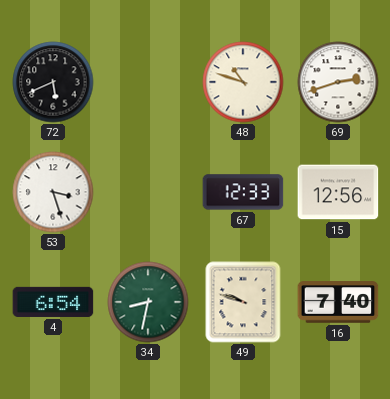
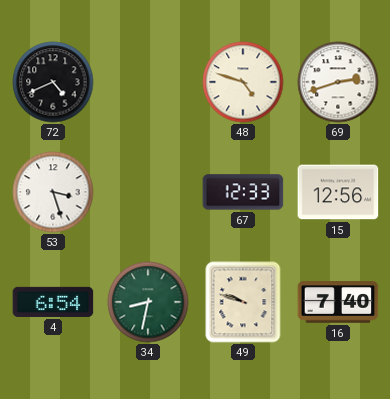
72: 5:41 -> 4:41
48: 10:48 -> 4:48
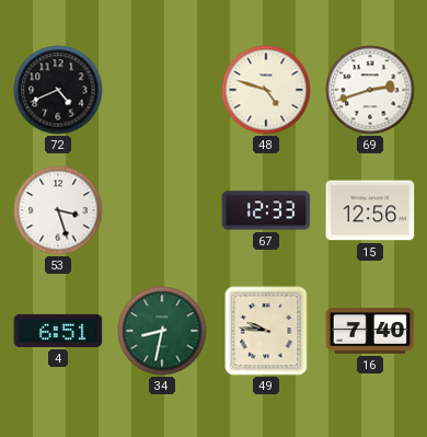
4: 6:54 -> 6:51
49: 9:48 -> 9:46
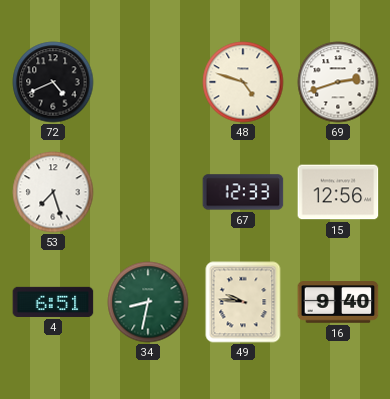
53: 3:27 -> 7:27
16: 7:40 -> 9:40
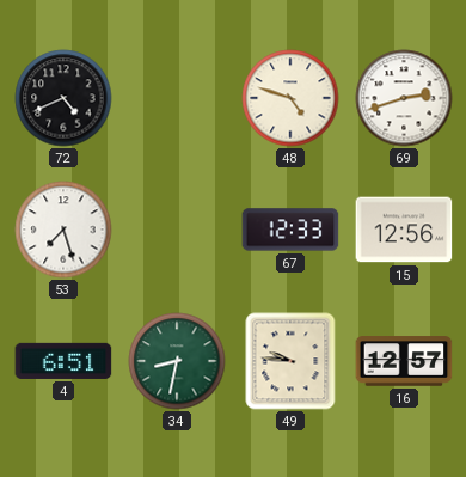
16: 9:40 -> 12:57
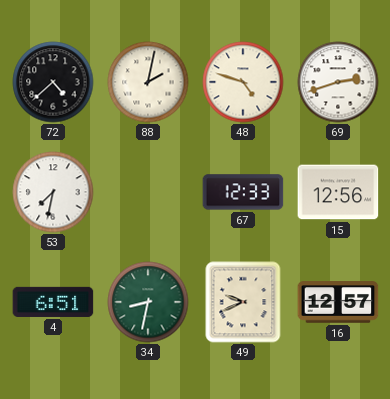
72: 4:41 -> 4:38
88: none -> 2:02
53: 7:27 -> 7:32
49: 9:46 -> 9:41
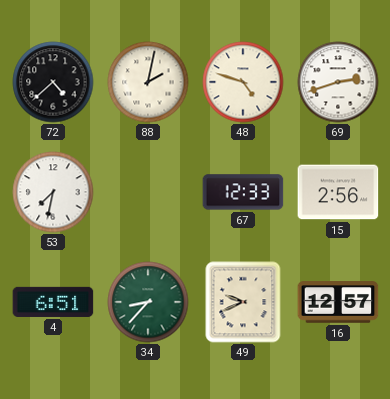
15: 12:56 -> 2:56
34: 8:32 -> 8:37
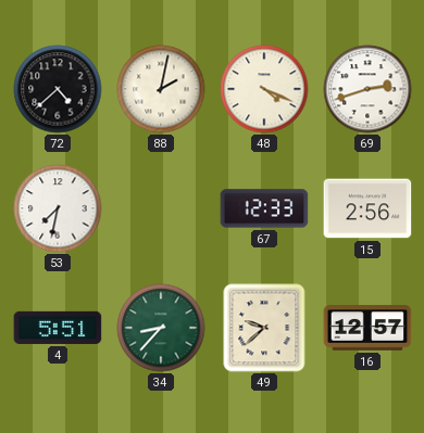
48: 4:48 -> 4:19
4: 6:51 -> 5:51
49: 9:41 -> 9:38
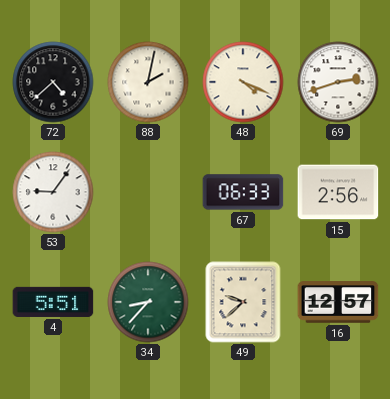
53: 7:32 -> 9:06
67: 12:33 -> 06:33
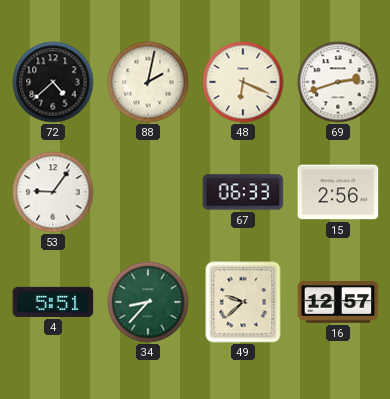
48: 4:19 -> 6:19
